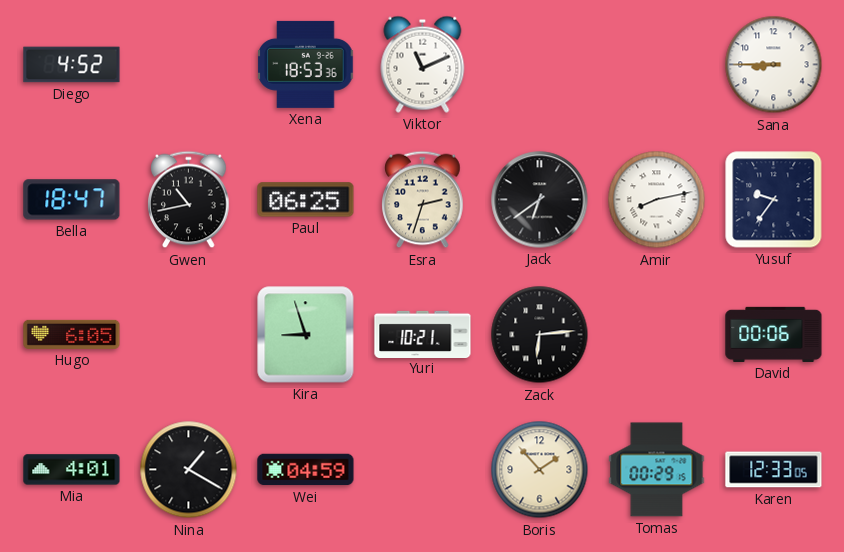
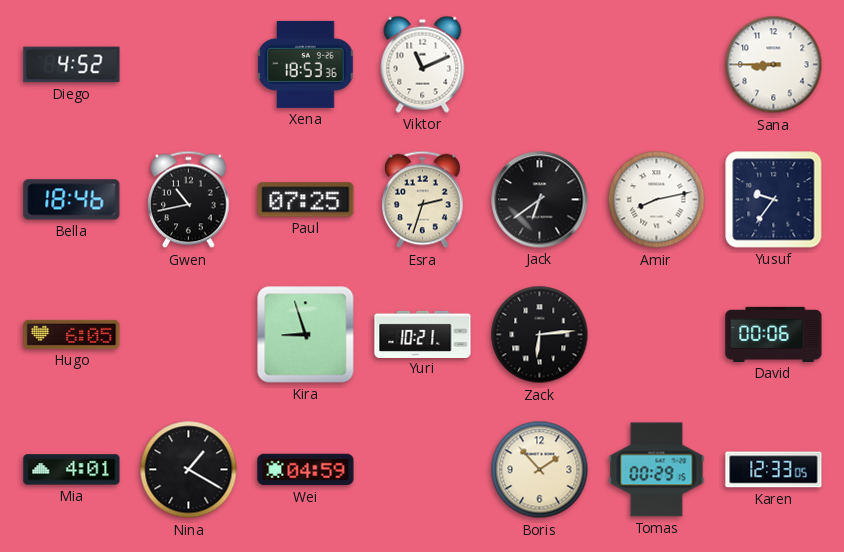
Bella: 18:47 -> 18:46
Paul: 06:25 -> 07:25
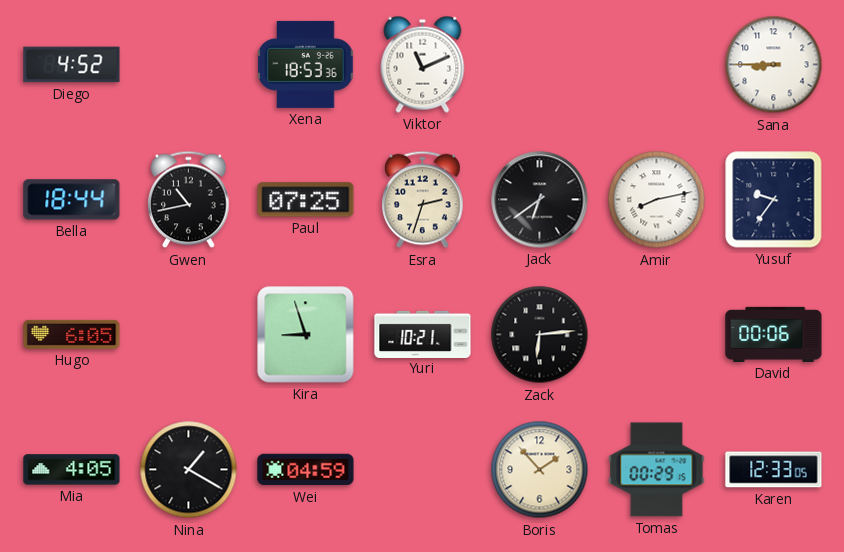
Bella: 18:46 -> 18:44
Mia: 4:01 -> 4:05
